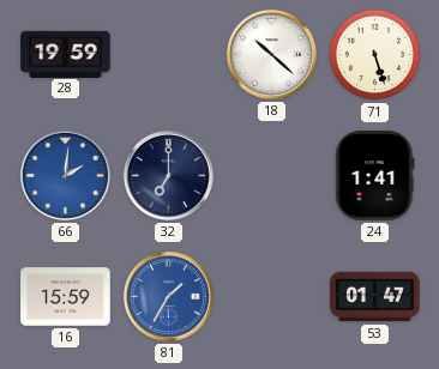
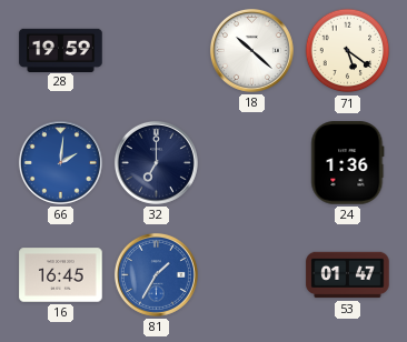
71: 5:27 -> 5:21
24: 1:41 -> 1:36
16: 15:59 -> 16:45
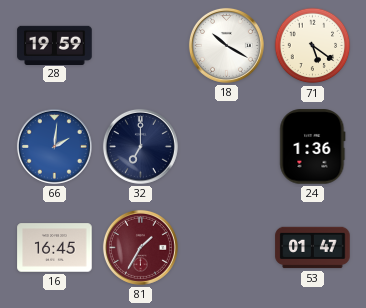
18: 10:22 -> 10:20
81 dial: blue -> burgundy
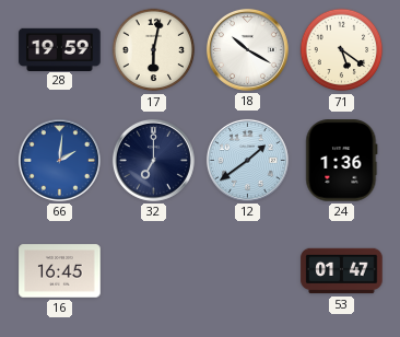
17: none -> 6:02
12: none -> 1:39
81: 1:35 -> none
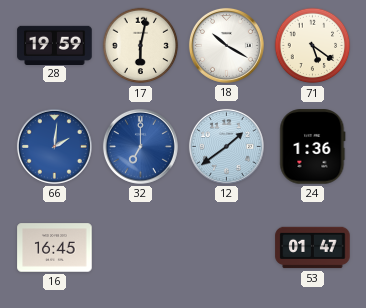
32 dial: navy -> blue
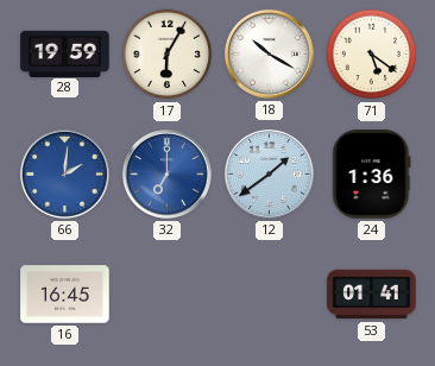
17: 6:02 -> 6:05
53: 01:47 -> 01:41
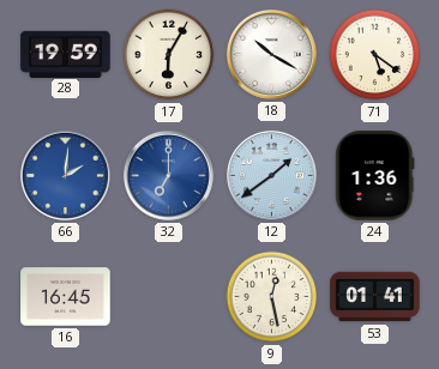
9: none -> 12:28
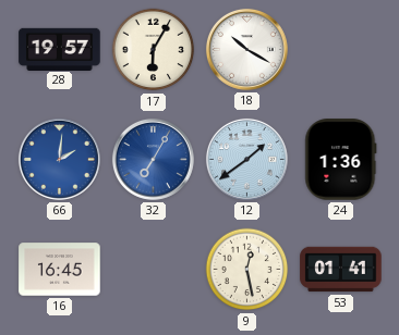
28: 19:59 -> 19:57
71: 5:21 -> none
32: 7:00 -> 7:05
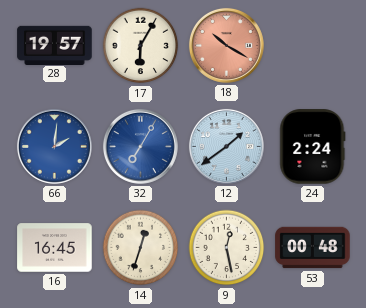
18 dial: white -> salmon
24: 1:36 -> 2:24
14: none -> 12:33
53: 01:41 -> 00:48
